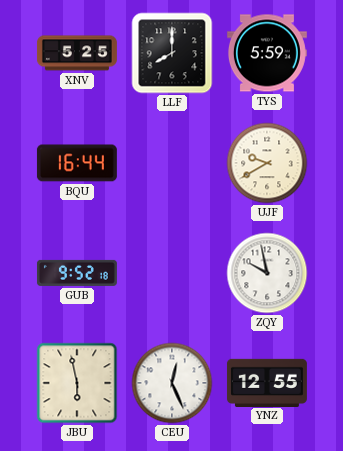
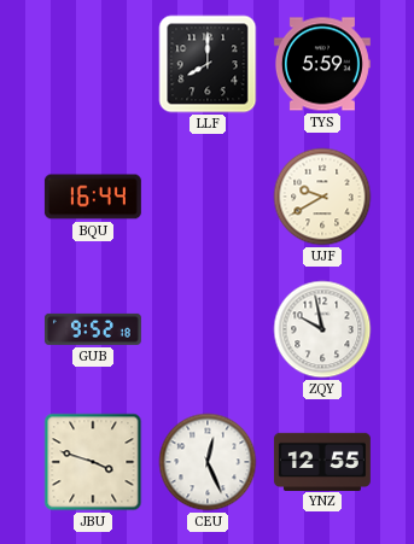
XNV: 5:25 -> none
JBU: 5:58 -> 3:48
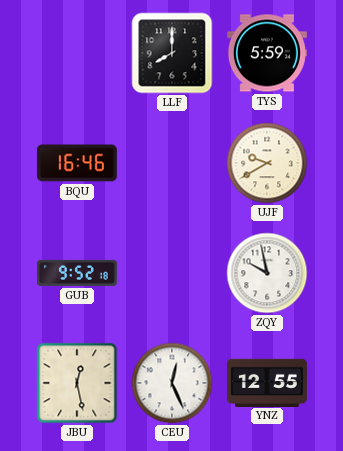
BQU: 16:44 -> 16:46
JBU: 3:48 -> 12:28
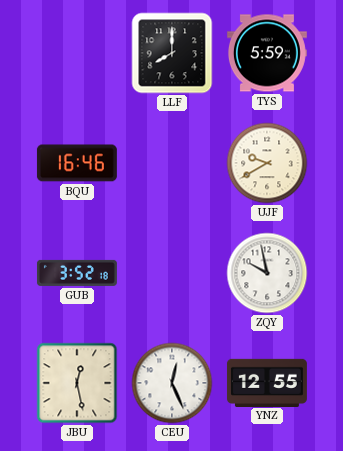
GUB: 9:52 -> 3:52
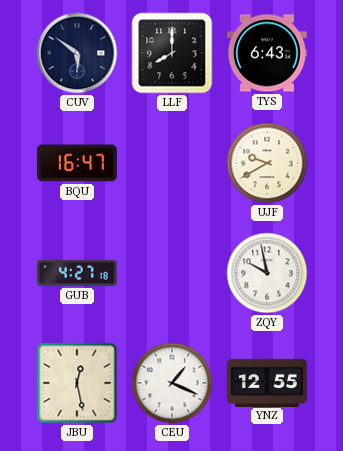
CUV: none -> 5:51
TYS: 5:59 -> 6:43
BQU: 16:46 -> 16:47
GUB: 3:52 -> 4:27
CEU: 12:26 -> 1:19
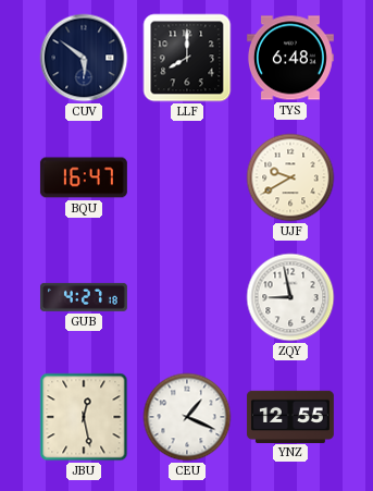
TYS: 6:43 -> 6:48
ZQY: 9:58 -> 8:58
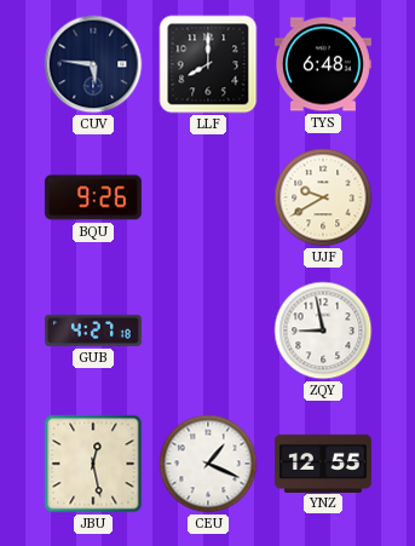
CUV: 5:51 -> 5:46
BQU: 16:47 -> 9:26
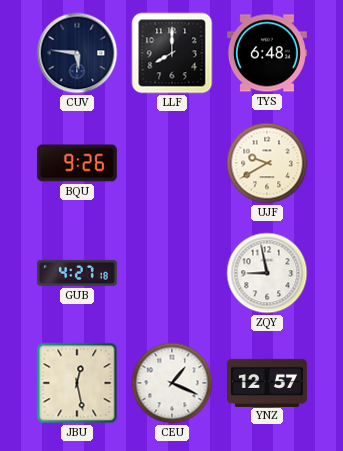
YNZ: 12:55 -> 12:57
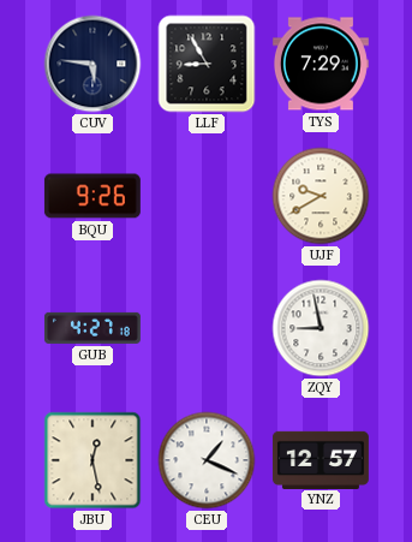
LLF: 8:00 -> 8:55
TYS: 6:48 -> 7:29
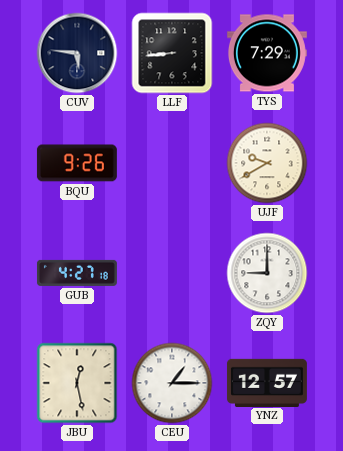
LLF: 8:55 -> 8:44
ZQY: 8:58 -> 9:00
CEU: 1:19 -> 1:15
